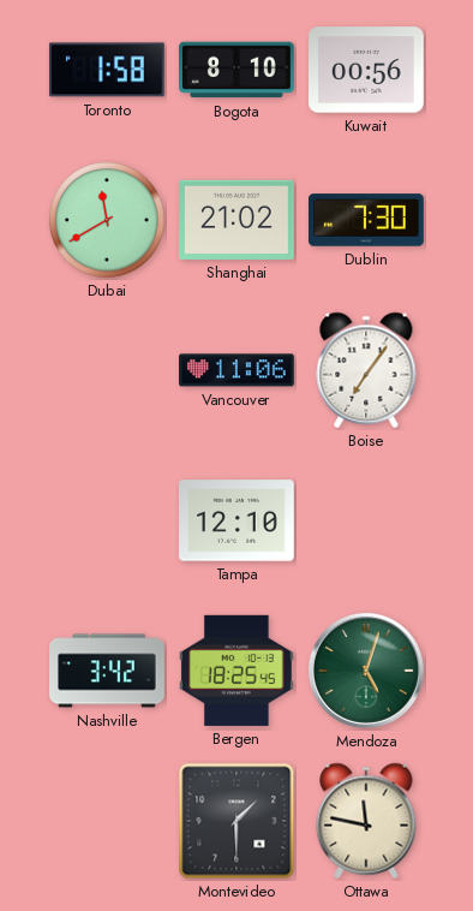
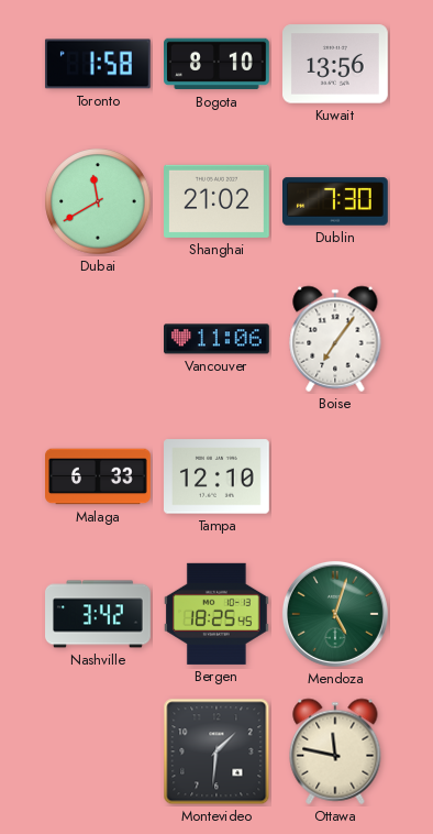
Kuwait: 00:56 -> 13:56
Malaga: none -> 6:33
Montevideo: 1:30 -> 1:31
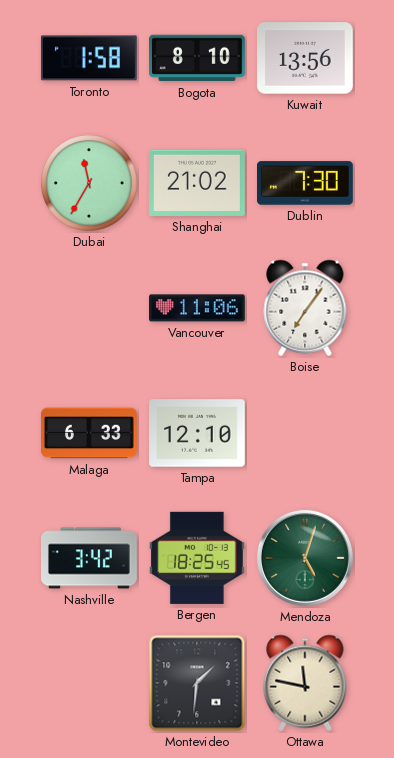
Dubai: 11:40 -> 11:35
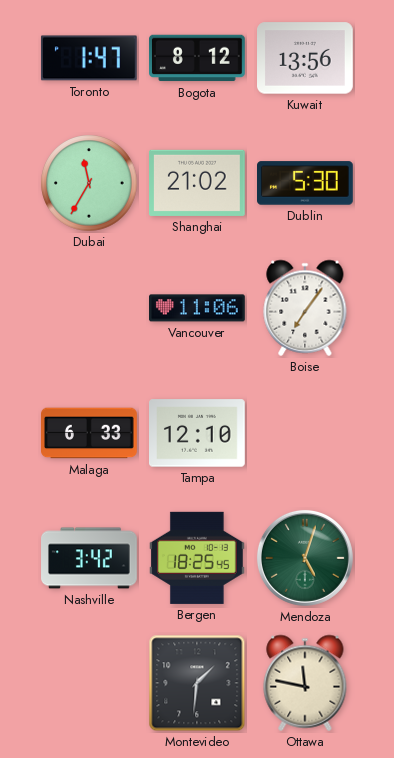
Toronto: 1:58 -> 1:47
Bogota: 8:10 -> 8:12
Dublin: 7:30 -> 5:30
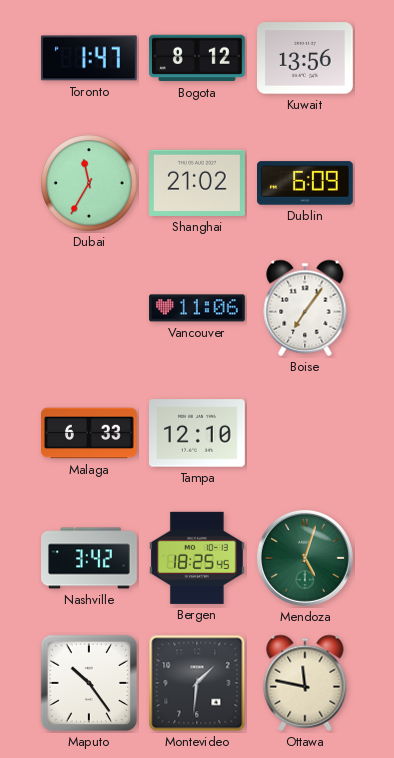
Dublin: 5:30 -> 6:09
Maputo: none -> 10:24
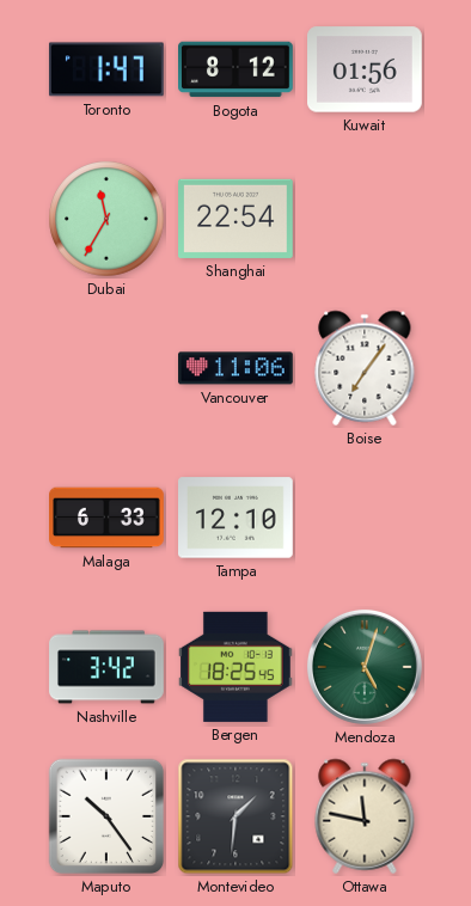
Kuwait: 13:56 -> 01:56
Shanghai: 21:02 -> 22:54
Dublin: 6:09 -> none
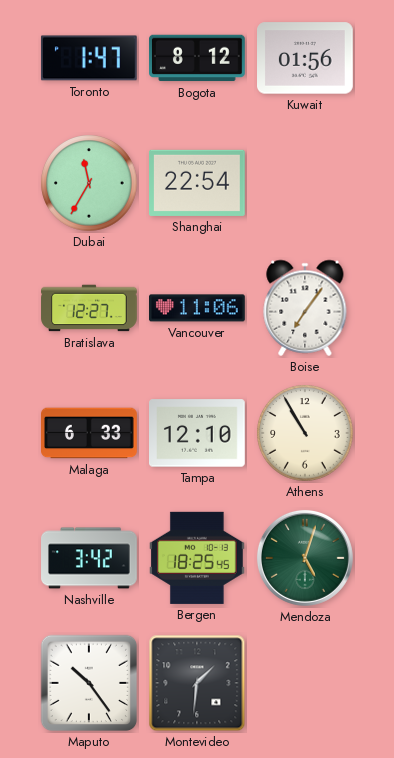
Bratislava: none -> 12:27
Athens: none -> 10:55
Ottawa: 11:47 -> none
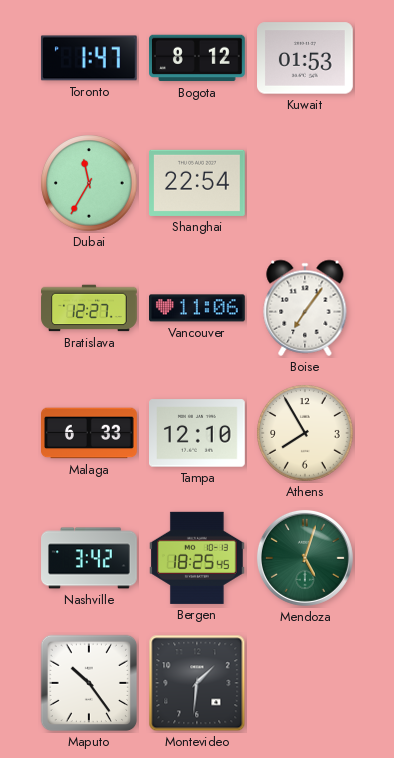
Kuwait: 01:56 -> 01:53
Athens: 10:55 -> 7:55
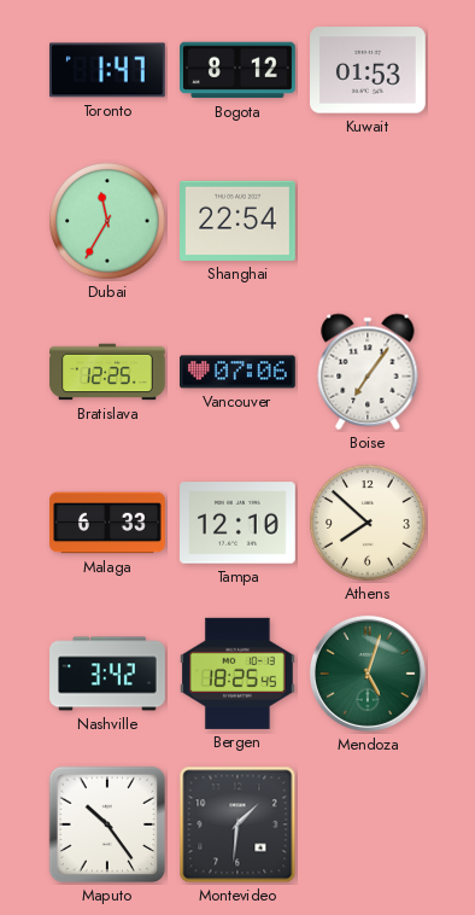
Bratislava: 12:27 -> 12:25
Vancouver: 11:06 -> 07:06
Athens: 7:55 -> 7:52
